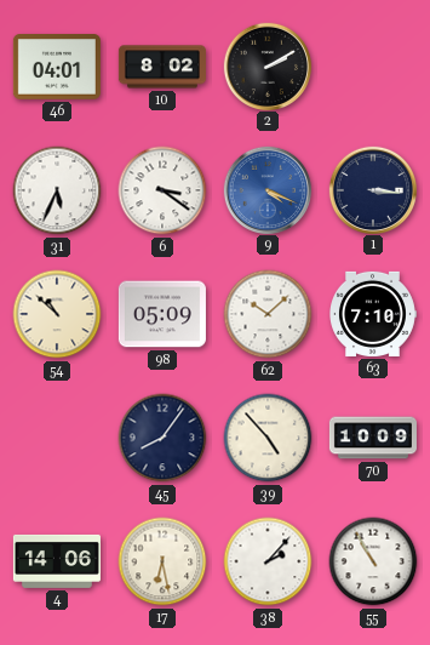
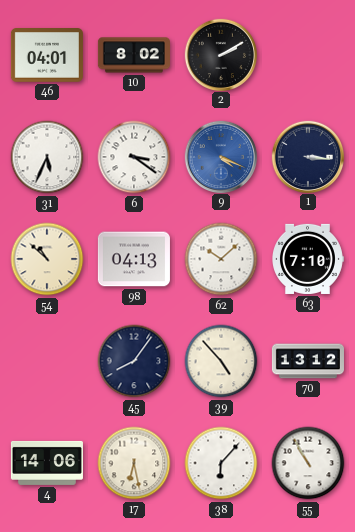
98: 05:09 -> 04:13
70: 10:09 -> 13:12
38: 2:07 -> 6:07
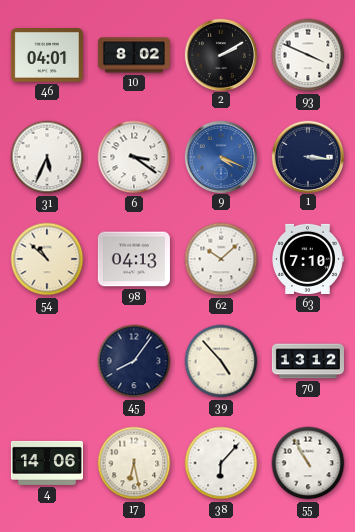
93: none -> 3:49
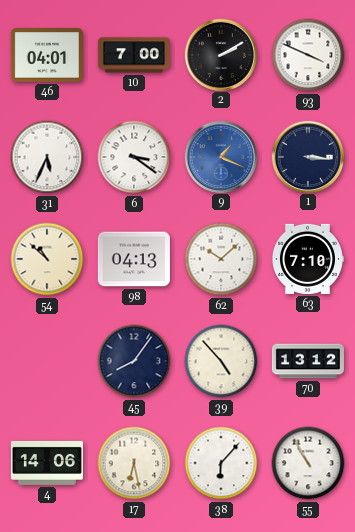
10: 8:02 -> 7:00
9: 4:19 -> 1:19
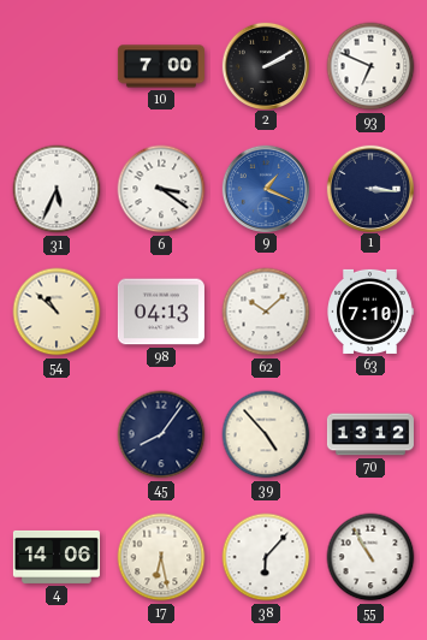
46: 04:01 -> none
93: 3:49 -> 6:49
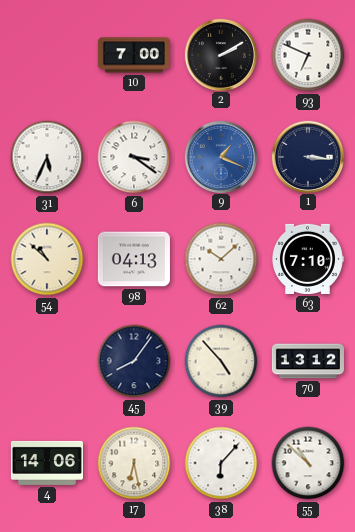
55: 10:55 -> 10:52
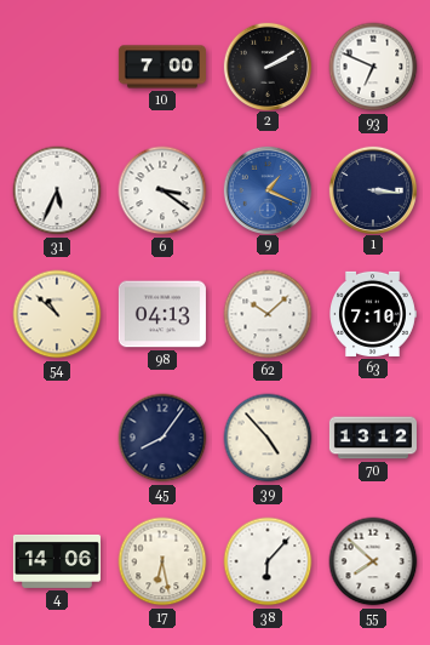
55: 10:52 -> 7:52
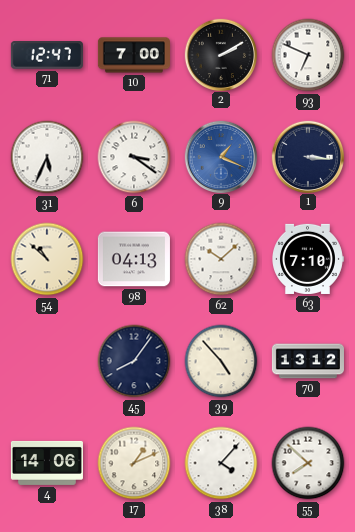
71: none -> 12:47
17: 6:28 -> 1:11
38: 6:07 -> 4:07
